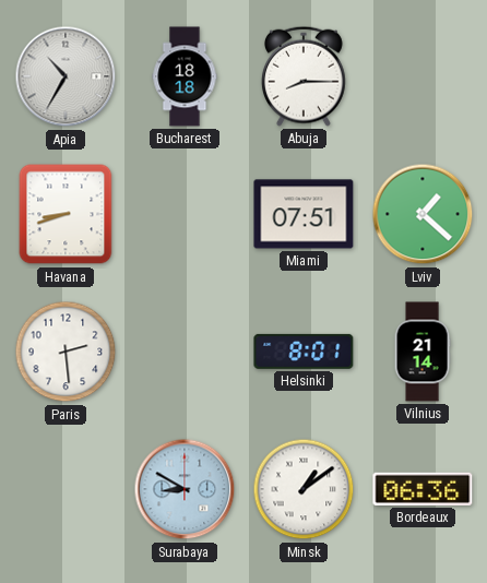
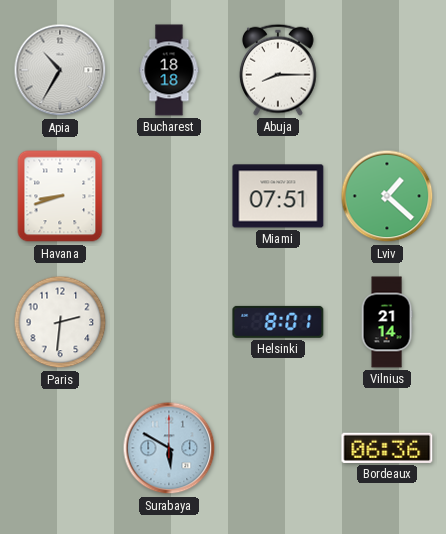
Paris: 2:29 -> 2:31
Surabaya: 8:50 -> 5:50
Minsk: 1:09 -> none
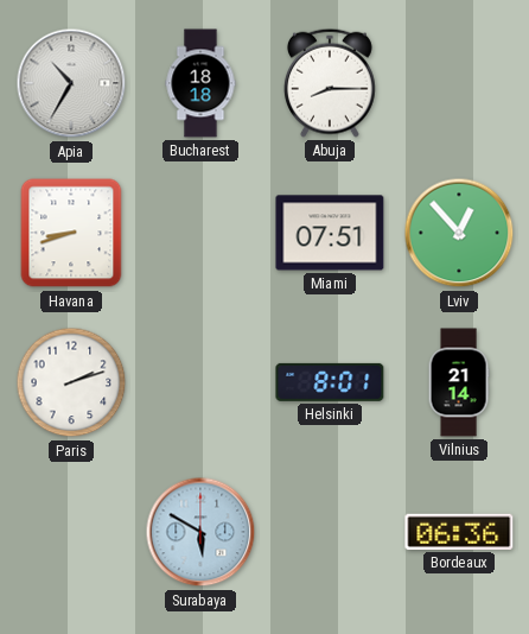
Lviv: 1:22 -> 12:53
Paris: 2:31 -> 2:12
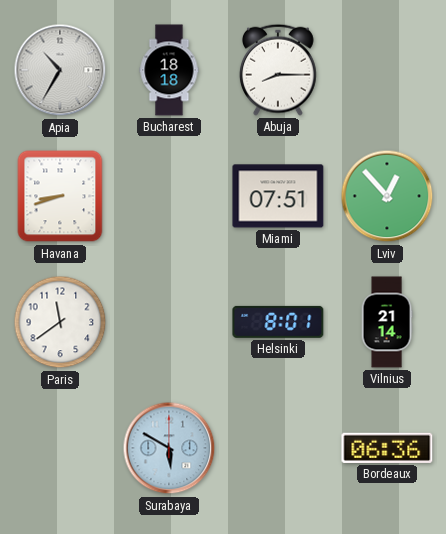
Paris: 2:12 -> 11:39
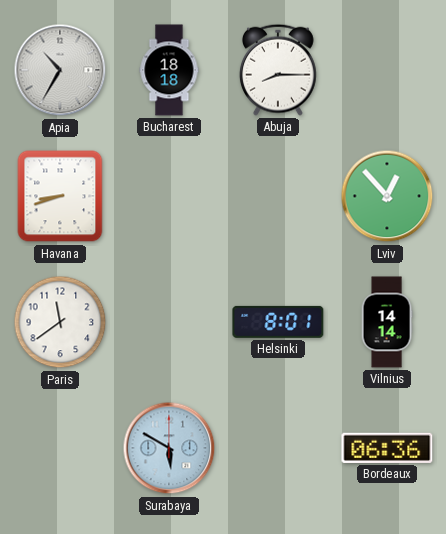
Miami: 07:51 -> none
Vilnius: 21:14 -> 14:14
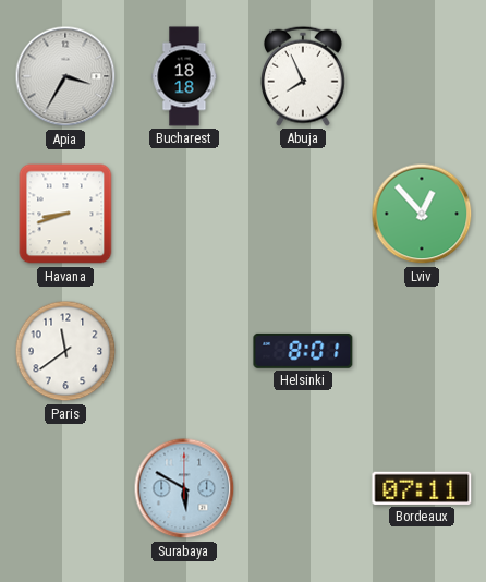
Apia: 10:35 -> 3:35
Abuja: 8:15 -> 7:56
Vilnius: 14:14 -> none
Bordeaux: 06:36 -> 07:11
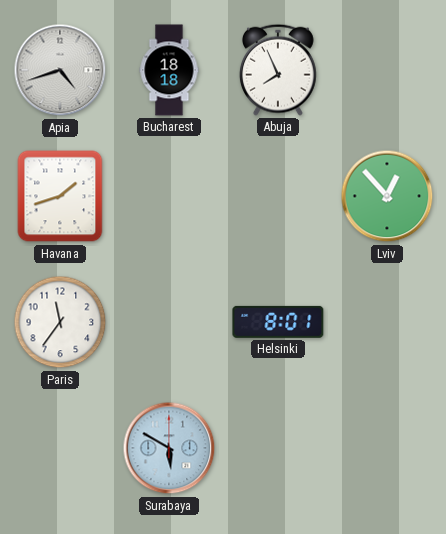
Apia: 3:35 -> 4:42
Havana: 8:42 -> 1:42
Paris: 11:39 -> 11:36
Bordeaux: 07:11 -> none
